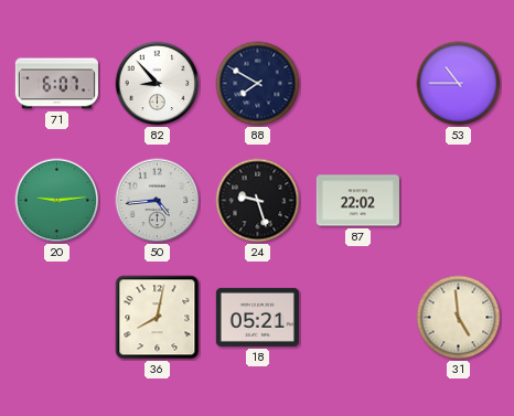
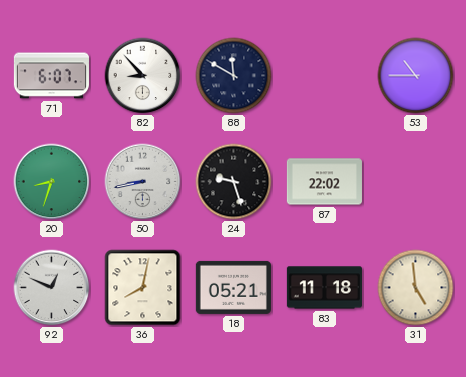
88: 7:50 -> 11:50
20: 9:14 -> 8:33
50: 4:44 -> 8:43
92: none -> 12:49
83: none -> 11:18
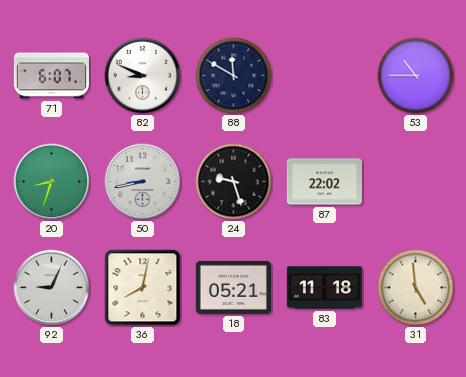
82: 8:53 -> 8:49
92: 12:49 -> 9:04
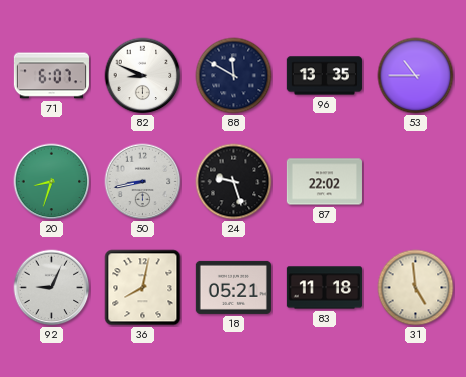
96: none -> 13:35
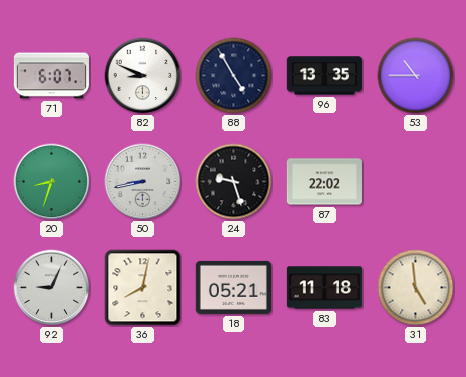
88: 11:50 -> 4:55
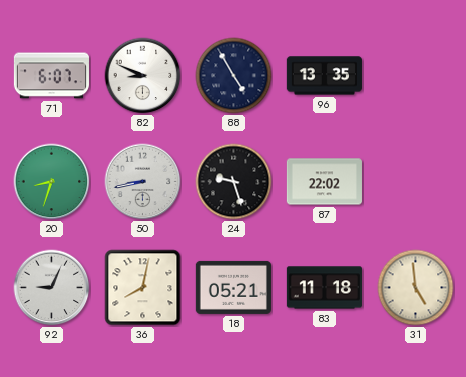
53: 10:45 -> none
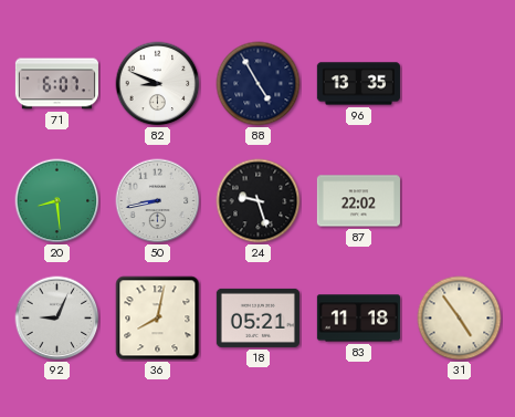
20: 8:33 -> 8:29
31: 4:59 -> 4:54
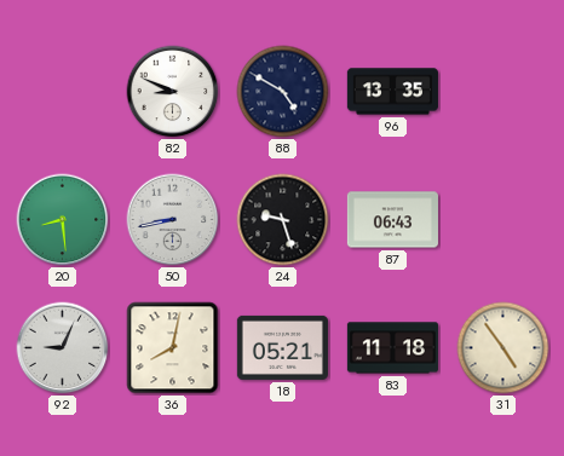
71: 6:07 -> none
88: 4:55 -> 4:50
87: 22:02 -> 06:43
